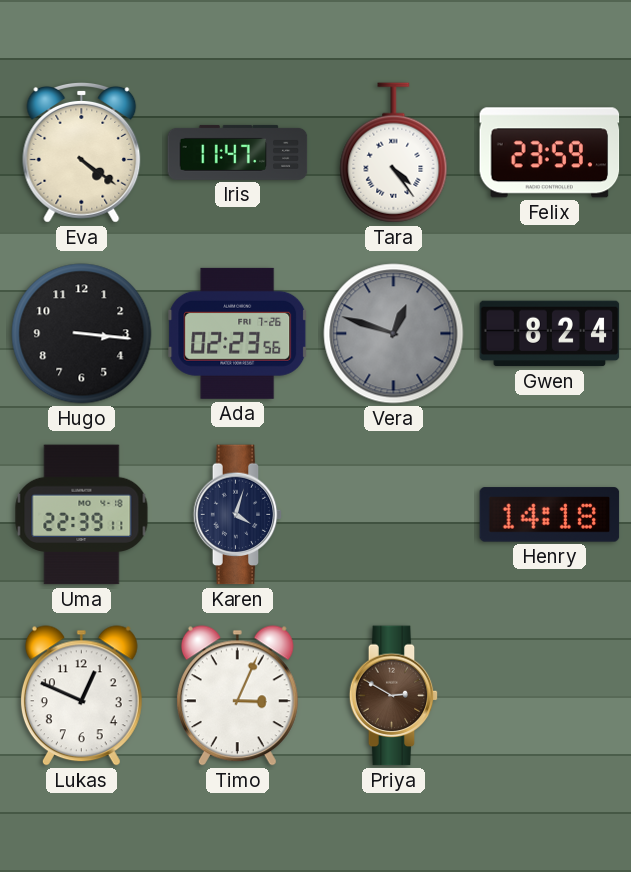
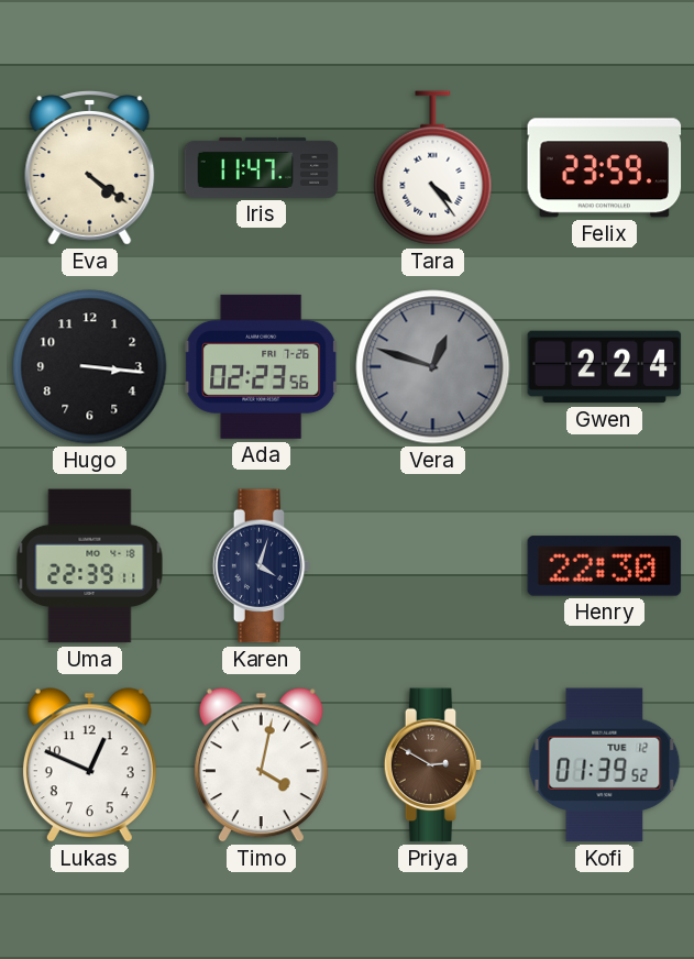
Gwen: 8:24 -> 2:24
Henry: 14:18 -> 22:30
Timo: 3:04 -> 4:02
Kofi: none -> 01:39
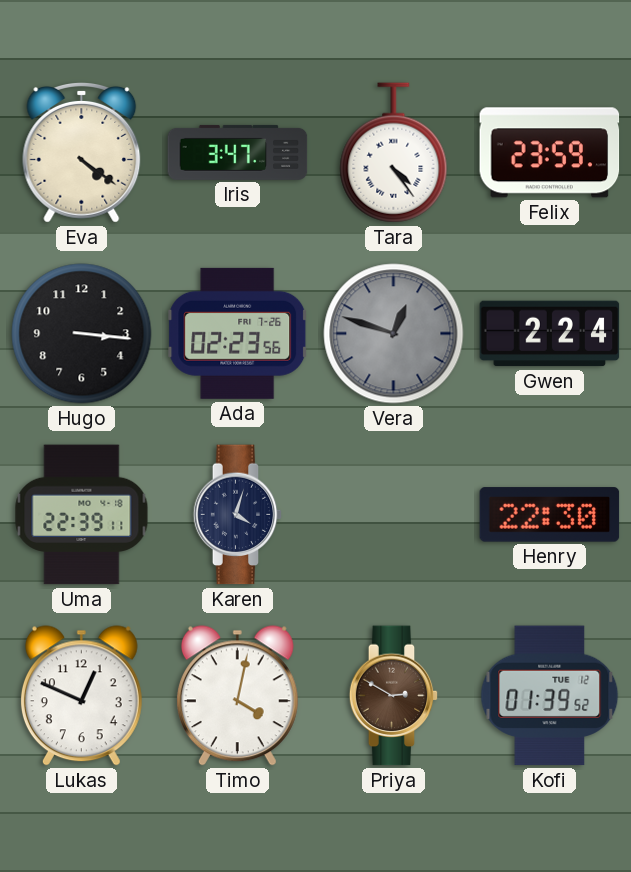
Iris: 11:47 -> 3:47
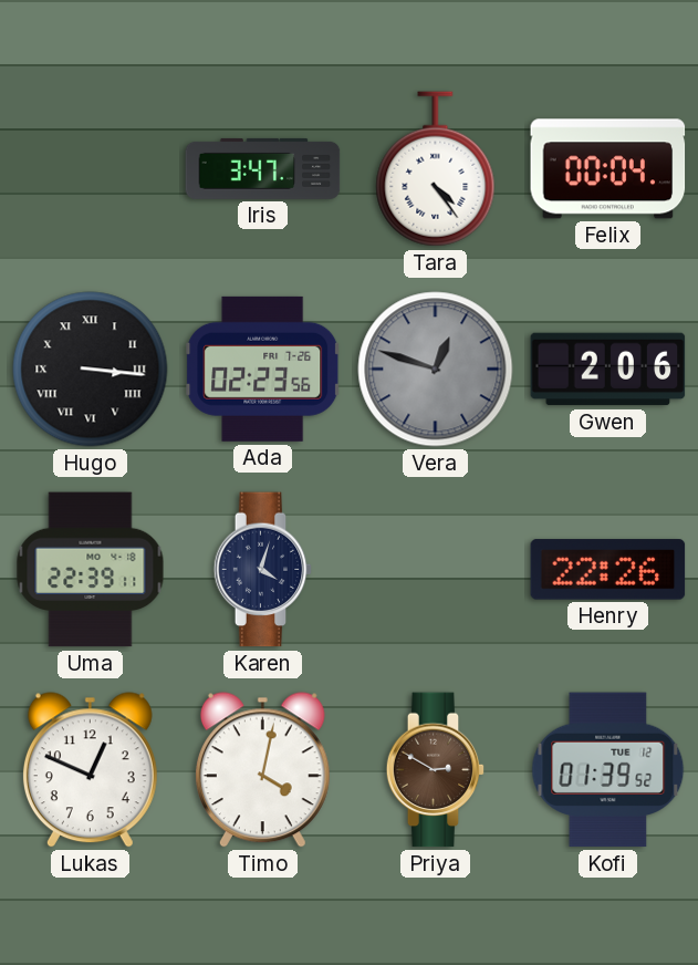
Eva: 4:21 -> none
Felix: 23:59 -> 00:04
Hugo numerals: Arabic -> Roman
Gwen: 2:24 -> 2:06
Henry: 22:30 -> 22:26
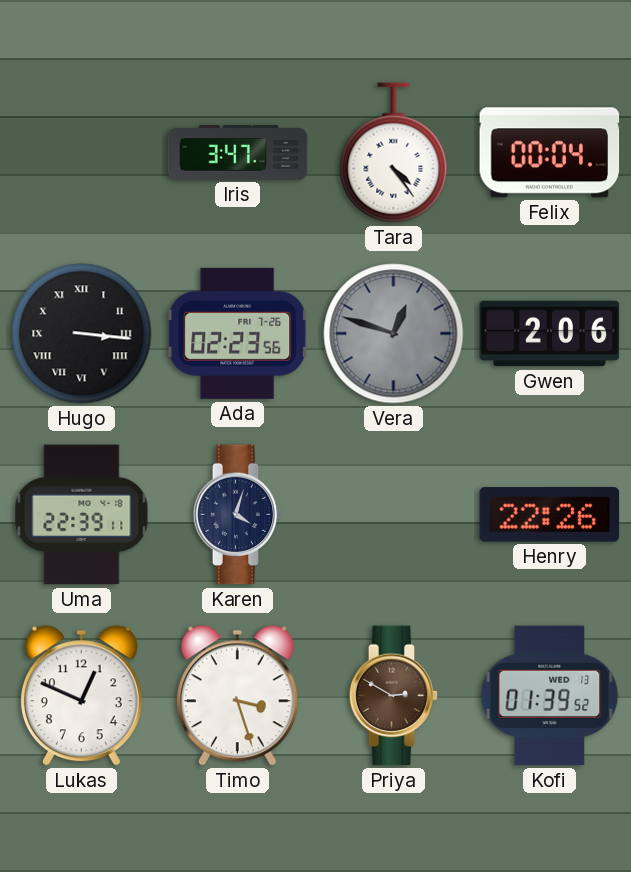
Timo: 4:02 -> 3:27
Kofi date: TUE 12 -> WED 13
